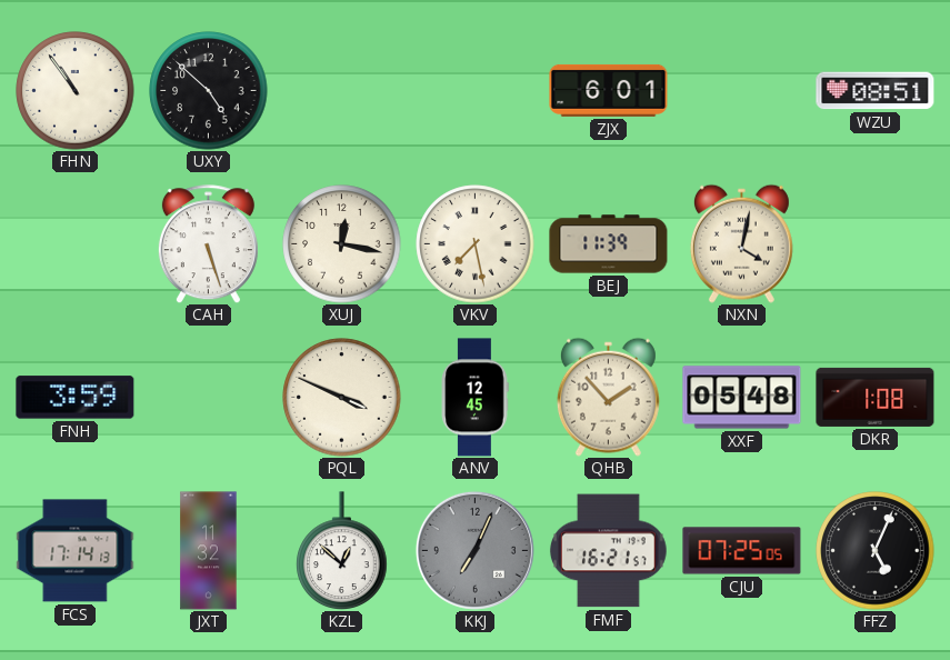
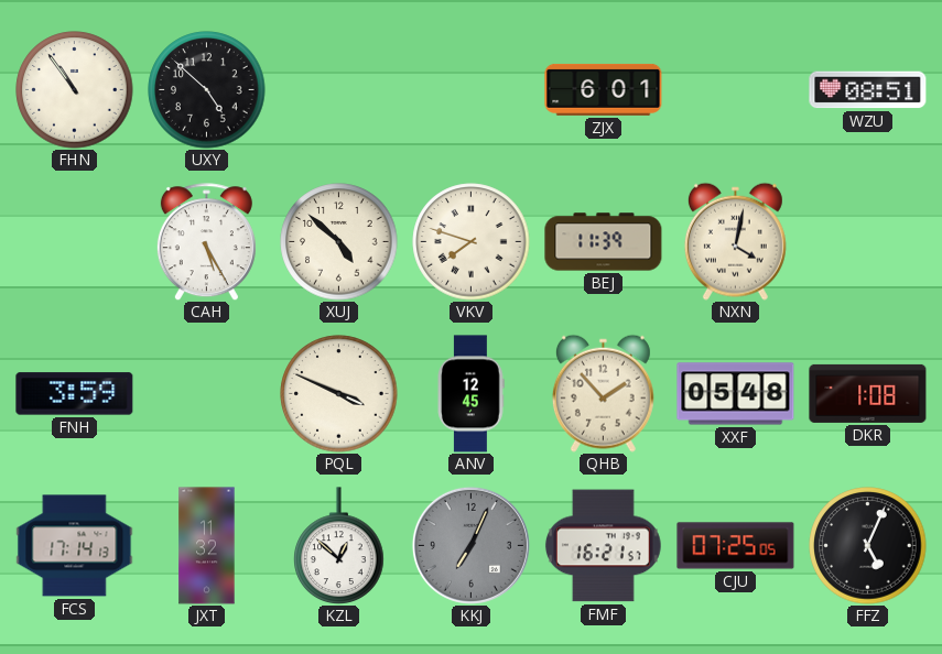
CAH: 5:27 -> 5:25
XUJ: 12:17 -> 4:52
VKV: 7:28 -> 7:48
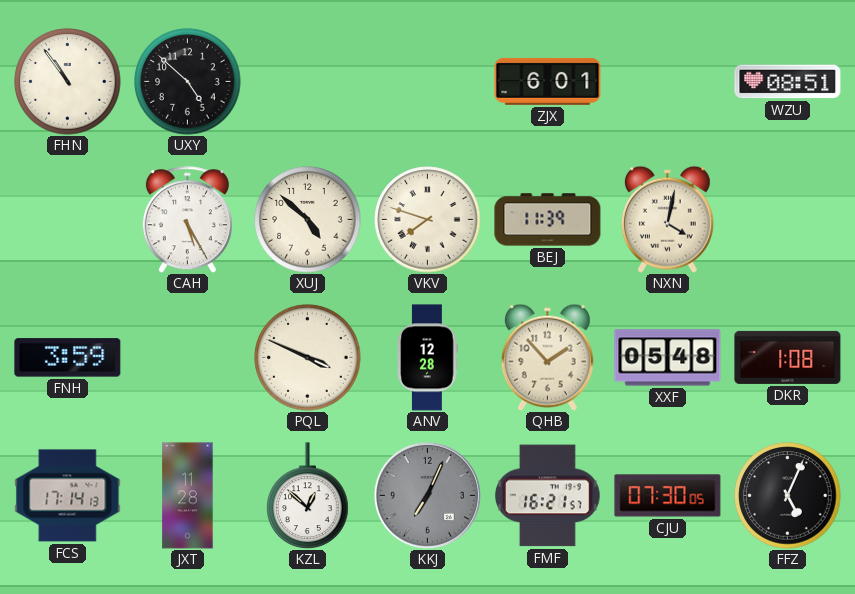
ANV: 12:45 -> 12:28
JXT: 11:32 -> 11:28
CJU: 07:25 -> 07:30
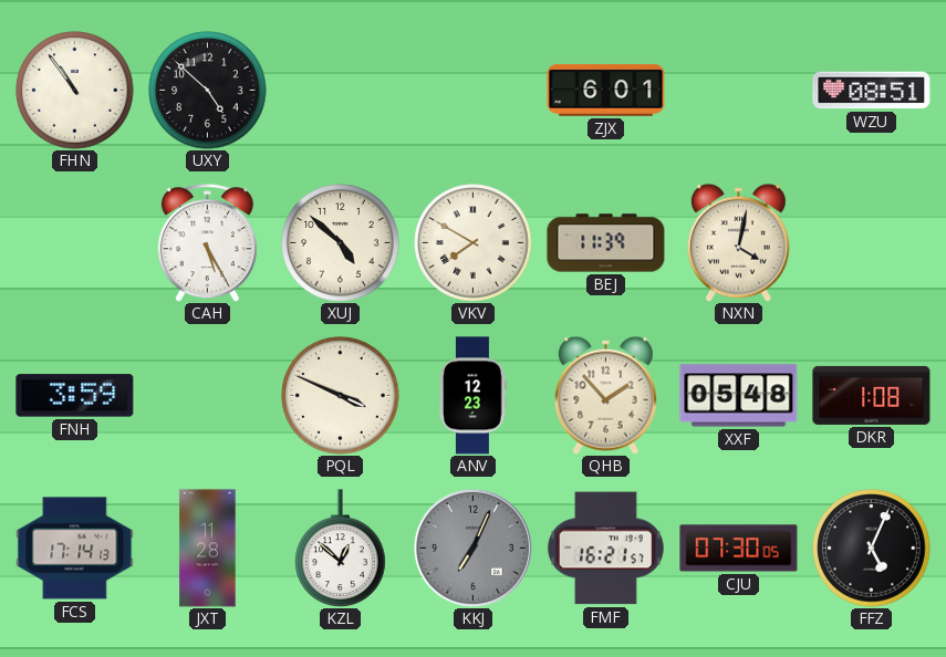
VKV: 7:48 -> 7:50
ANV: 12:28 -> 12:23
